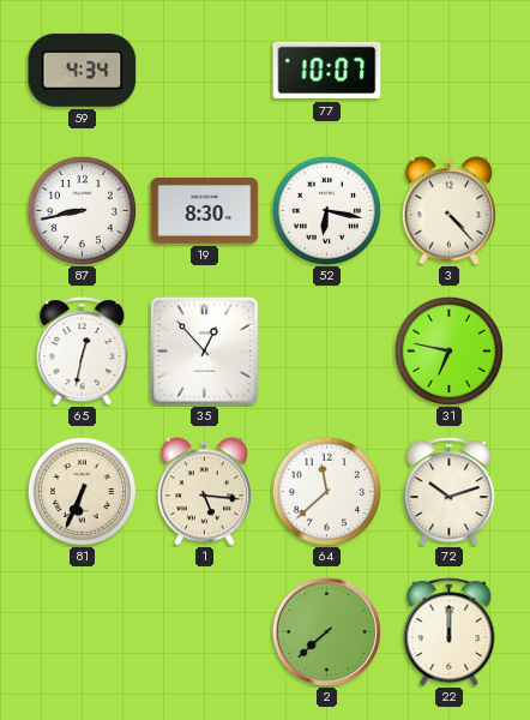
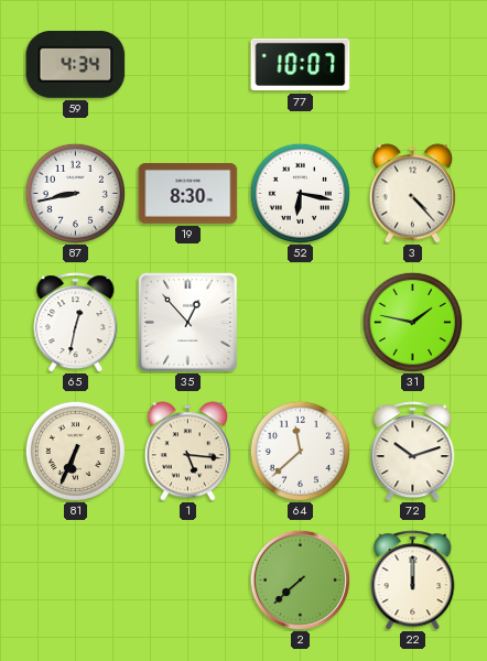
31: 6:47 -> 1:47
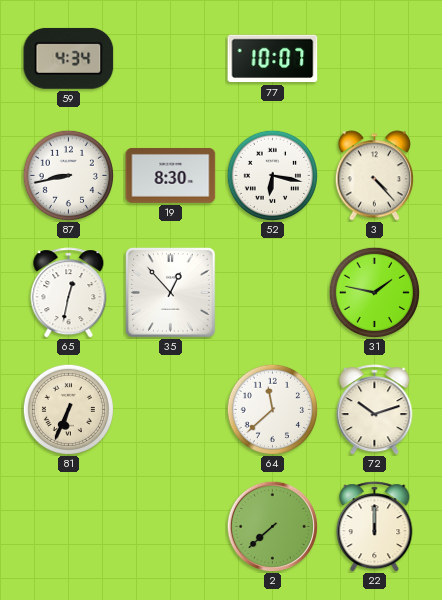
1: 5:16 -> none
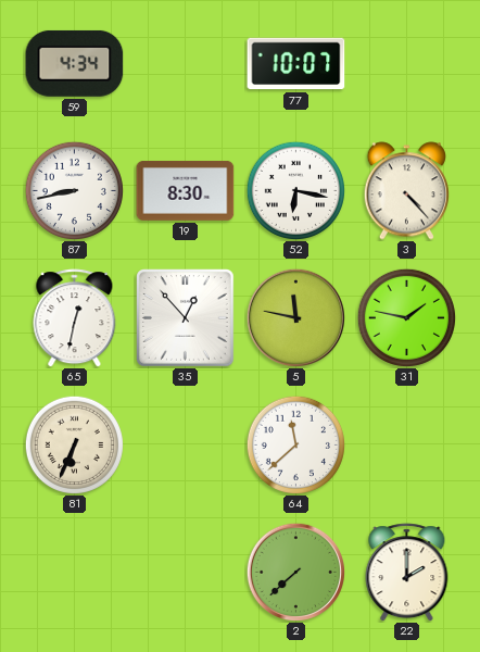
5: none -> 11:47
72: 10:12 -> none
22: 12:00 -> 2:00
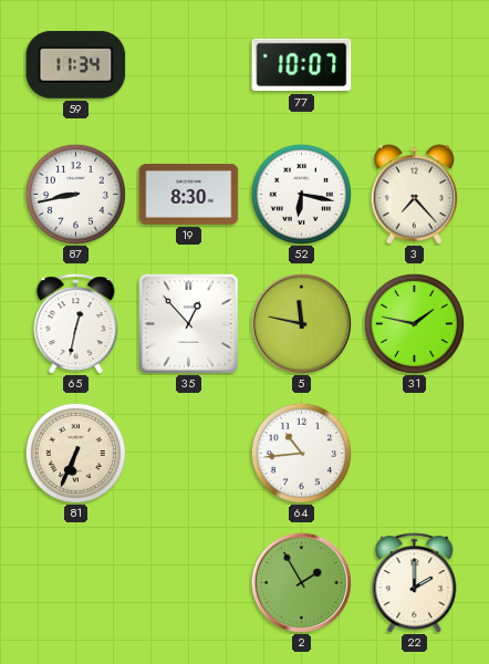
59: 4:34 -> 11:34
3: 4:23 -> 7:23
64: 11:38 -> 10:44
2: 7:38 -> 1:55
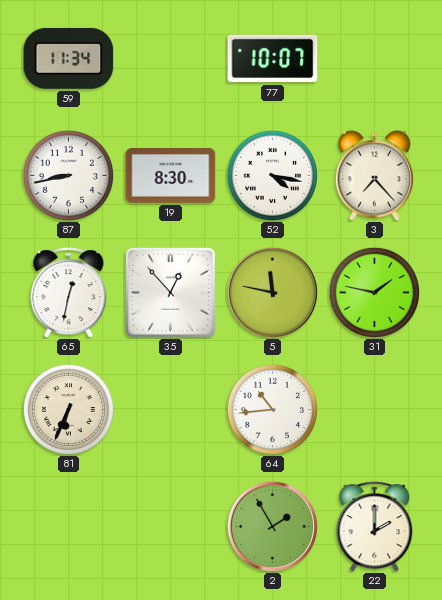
52: 6:17 -> 4:17
